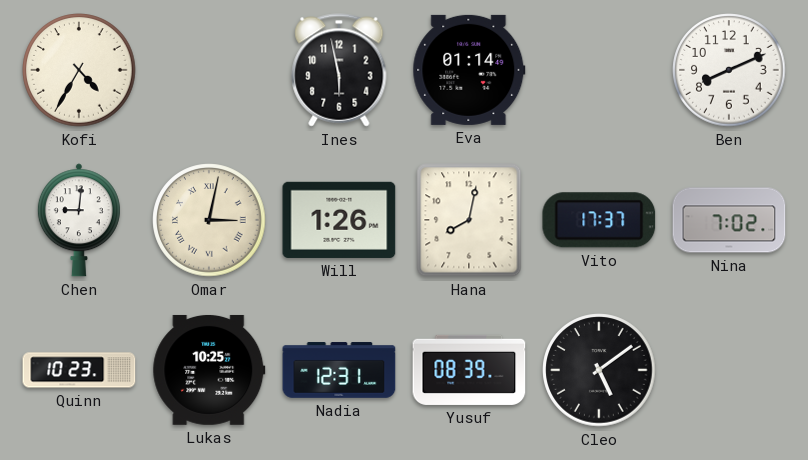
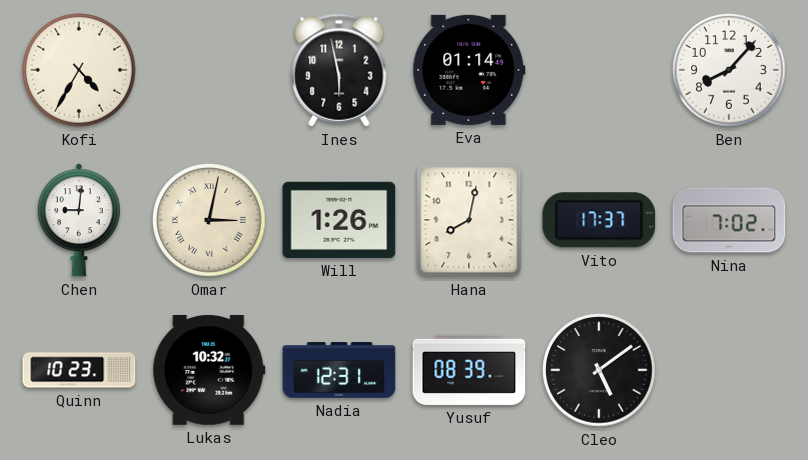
Ben: 8:11 -> 8:07
Lukas: 10:25 -> 10:32
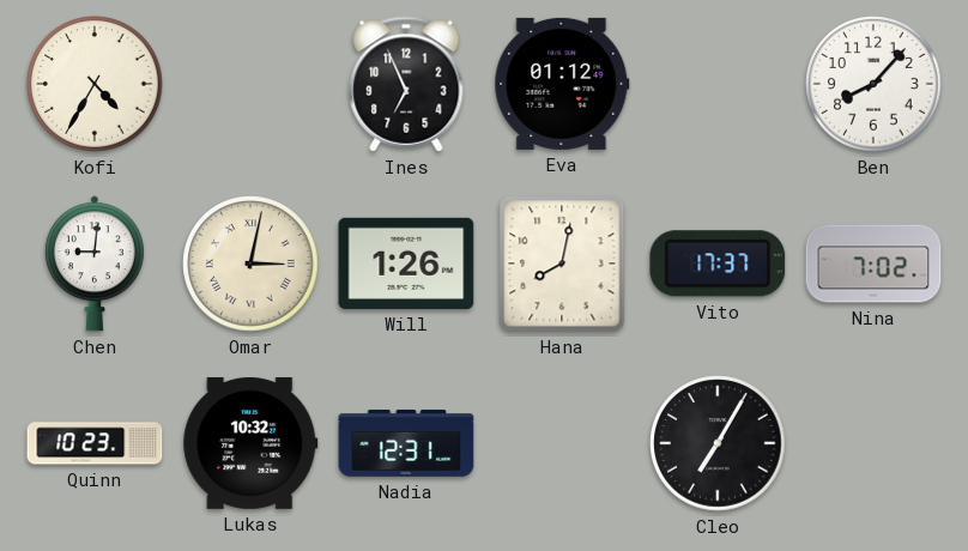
Ines: 5:58 -> 6:56
Eva: 01:14 -> 01:12
Yusuf: 08:39 -> none
Cleo: 5:09 -> 7:05
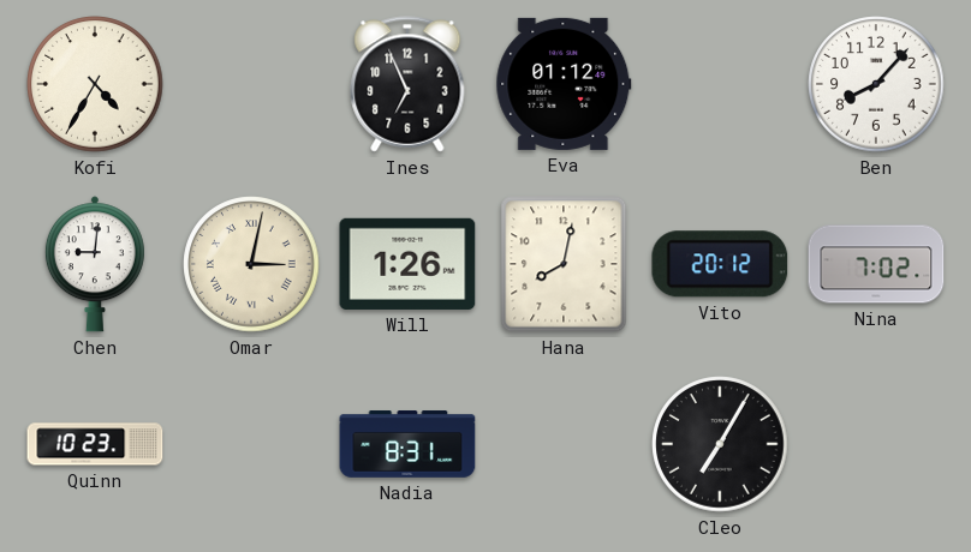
Vito: 17:37 -> 20:12
Lukas: 10:32 -> none
Nadia: 12:31 -> 8:31
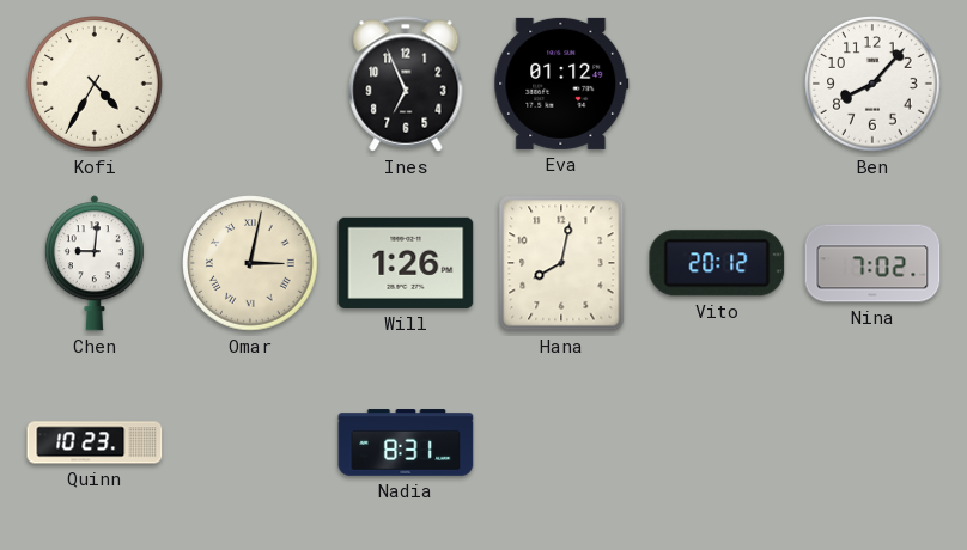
Cleo: 7:05 -> none
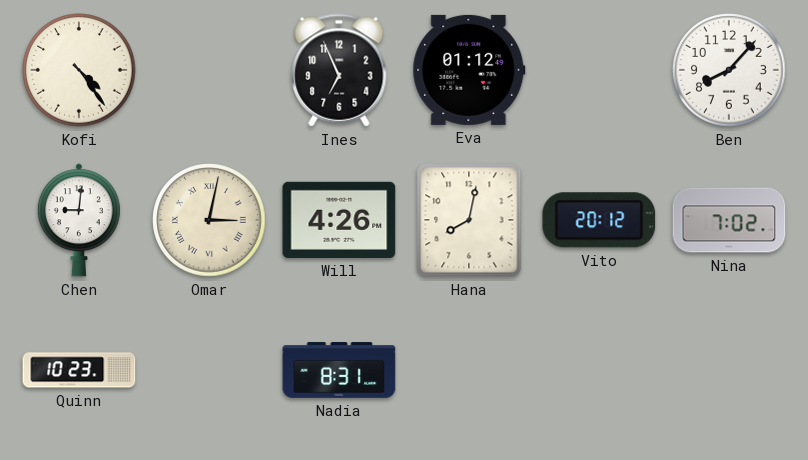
Kofi: 4:35 -> 4:24
Will: 1:26 -> 4:26
